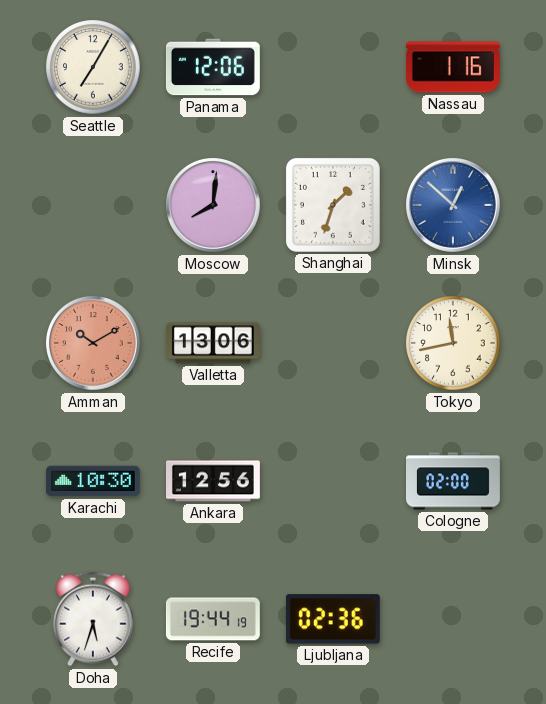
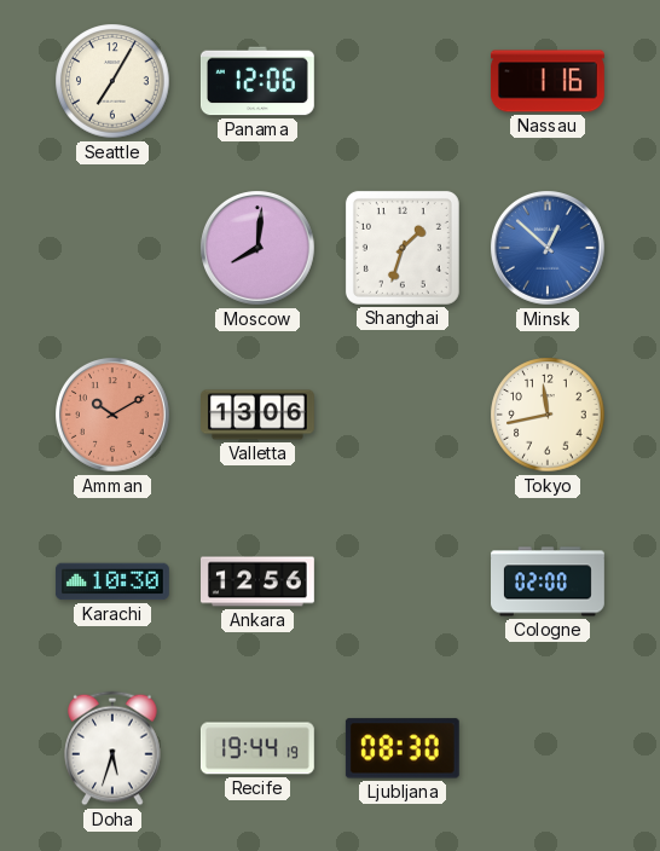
Ljubljana: 02:36 -> 08:30
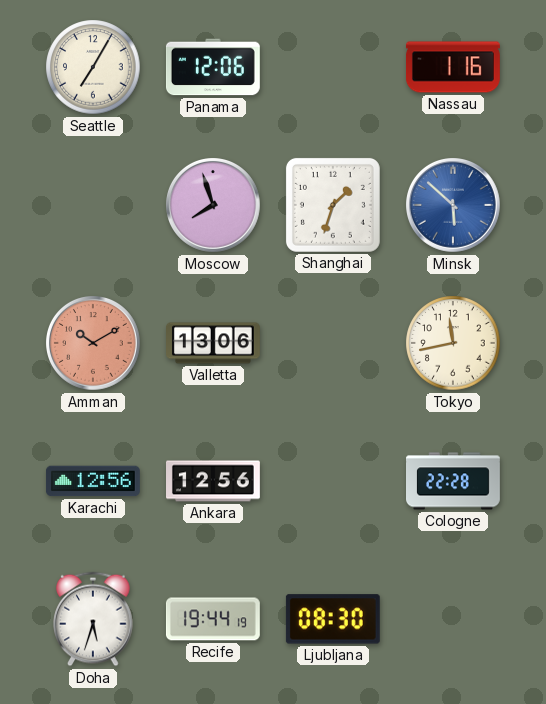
Moscow: 8:01 -> 7:57
Minsk: 12:52 -> 5:52
Karachi: 10:30 -> 12:56
Cologne: 02:00 -> 22:28
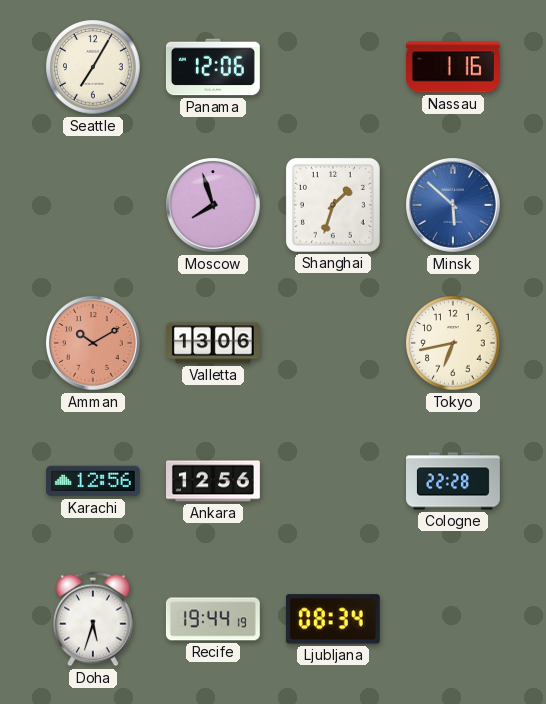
Tokyo: 11:43 -> 6:43
Ljubljana: 08:30 -> 08:34
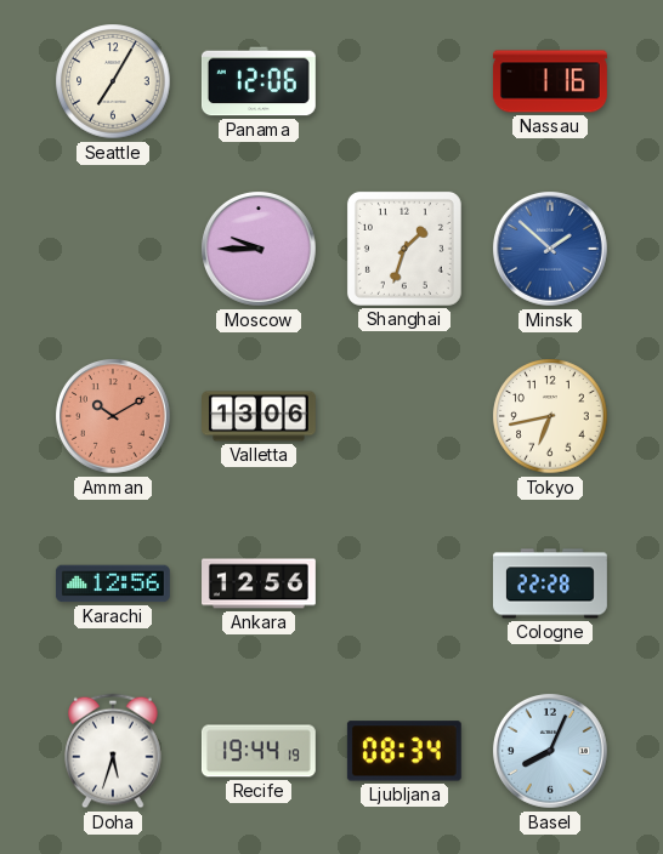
Moscow: 7:57 -> 9:45
Minsk: 5:52 -> 1:52
Basel: none -> 8:04
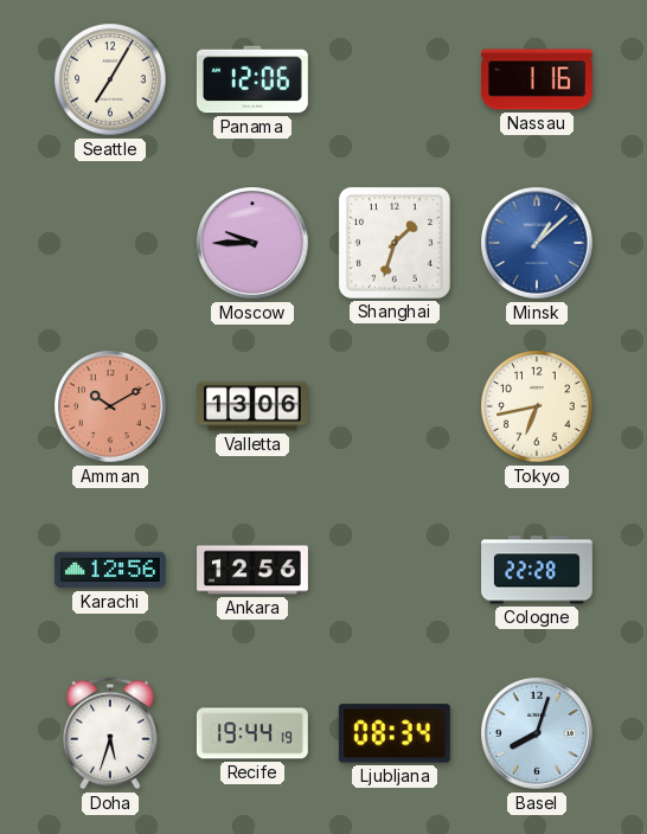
Minsk: 1:52 -> 1:08
Basel: 8:04 -> 8:03
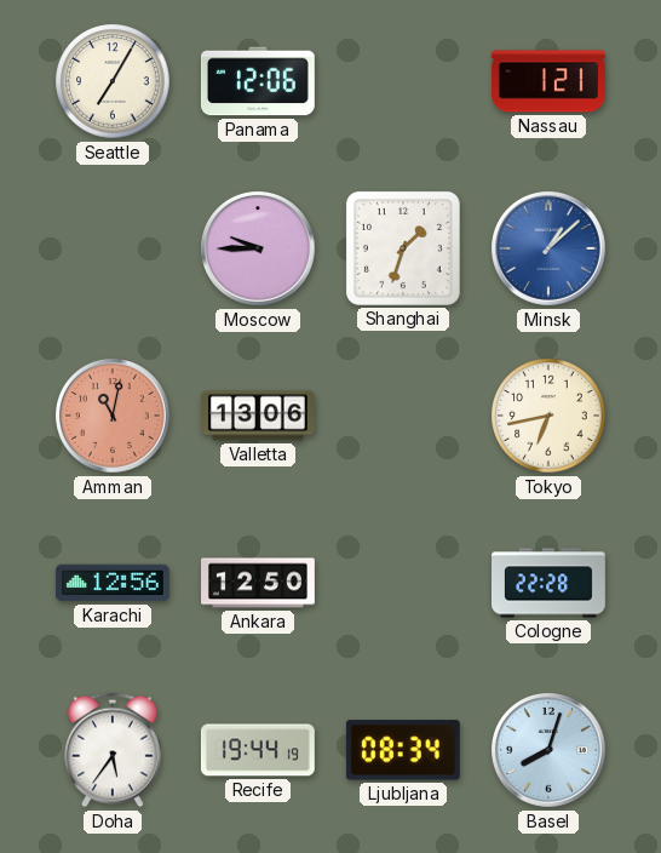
Nassau: 1:16 -> 1:21
Amman: 10:10 -> 11:02
Ankara: 12:56 -> 12:50
Doha: 5:33 -> 5:36
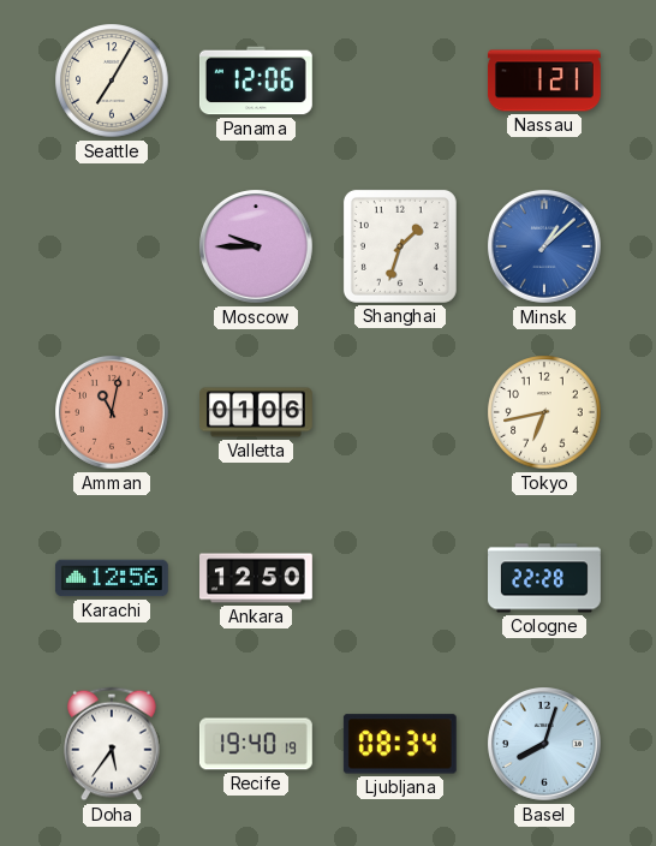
Valletta: 13:06 -> 01:06
Recife: 19:44 -> 19:40
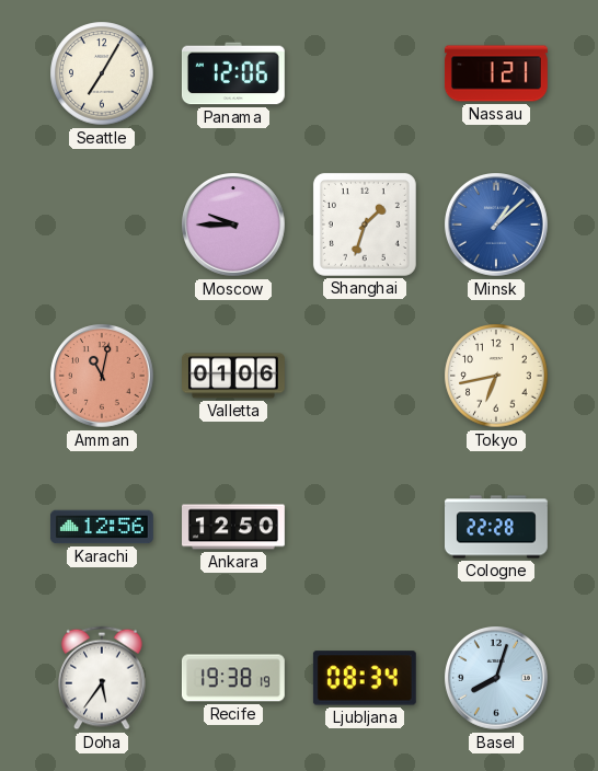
Recife: 19:40 -> 19:38
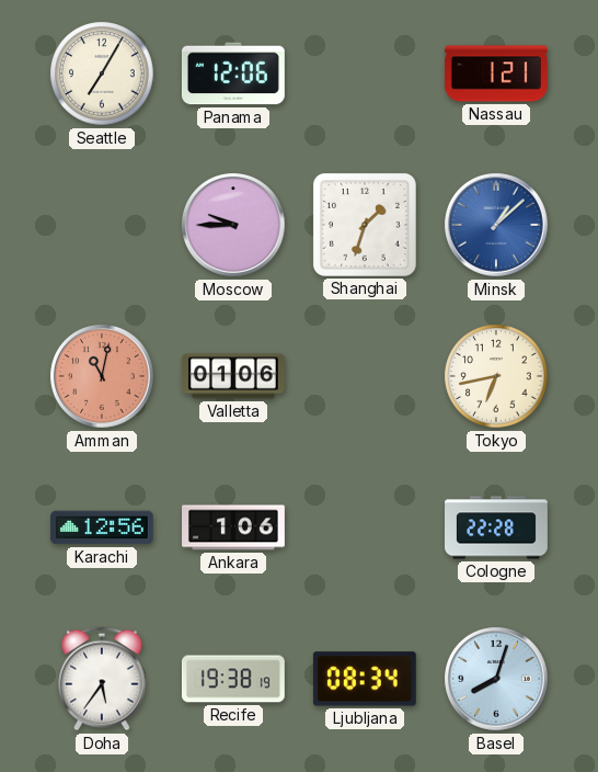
Ankara: 12:50 -> 1:06
